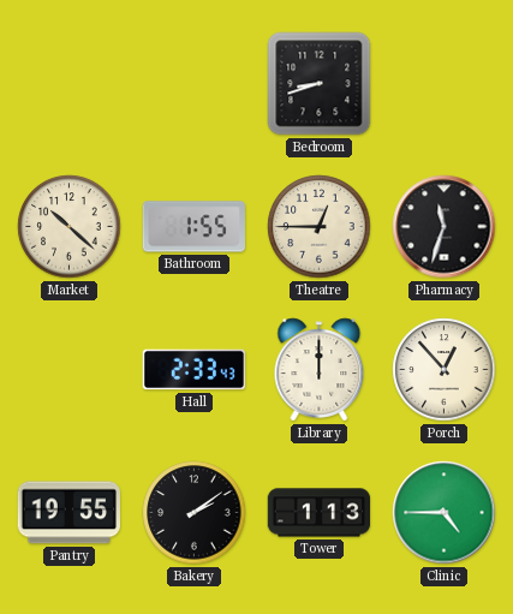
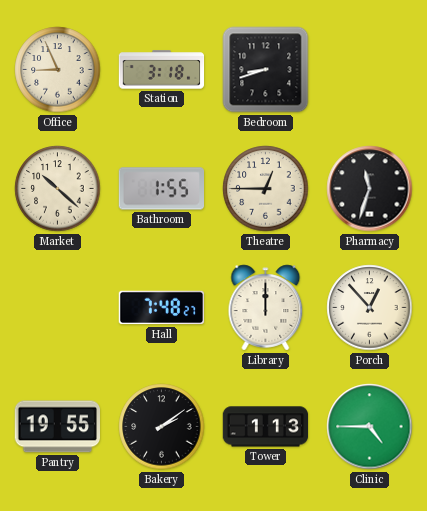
Office: none -> 8:56
Station: none -> 3:18
Hall: 2:33 -> 7:48
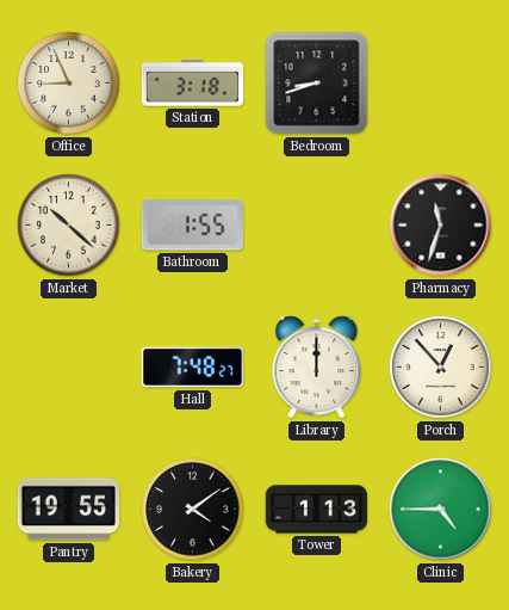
Theatre: 12:45 -> none
Bakery: 2:09 -> 4:09
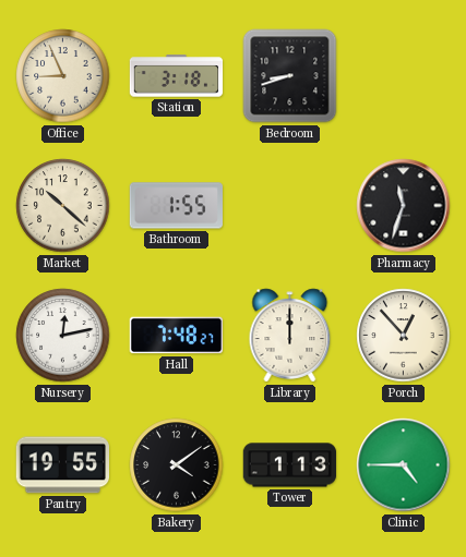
Nursery: none -> 12:13
